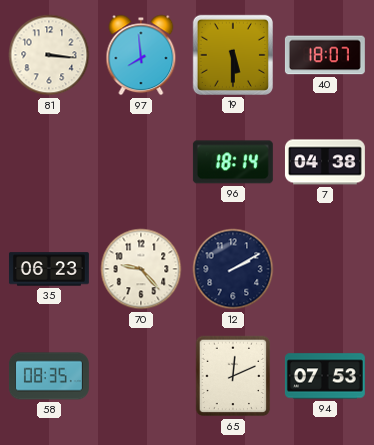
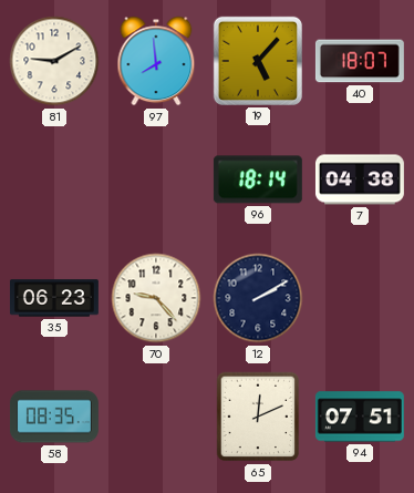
81: 3:16 -> 9:10
19: 5:30 -> 5:07
94: 07:53 -> 07:51
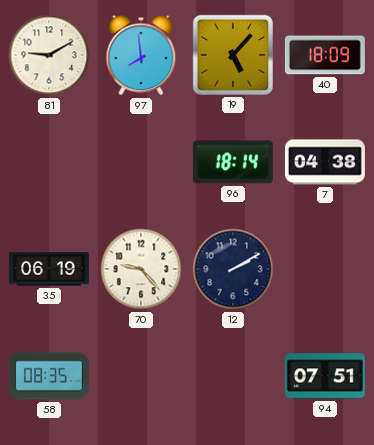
40: 18:07 -> 18:09
35: 06:23 -> 06:19
65: 12:11 -> none
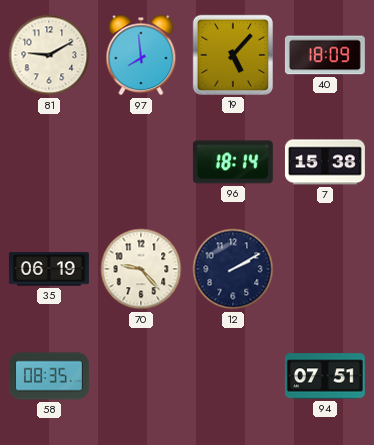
7: 04:38 -> 15:38
